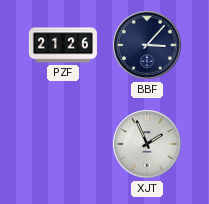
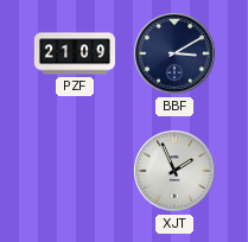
PZF: 21:26 -> 21:09
BBF: 3:07 -> 3:10
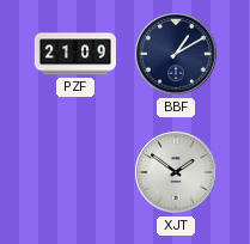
BBF: 3:10 -> 1:10
XJT: 1:56 -> 1:51
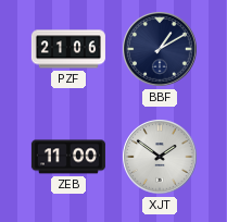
PZF: 21:09 -> 21:06
ZEB: none -> 11:00
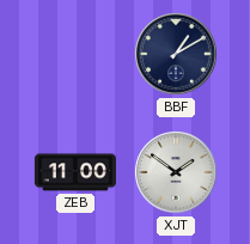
PZF: 21:06 -> none
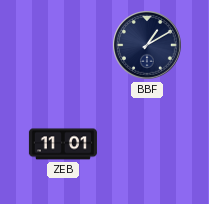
ZEB: 11:00 -> 11:01
XJT: 1:51 -> none
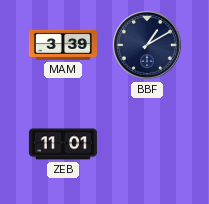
MAM: none -> 3:39
